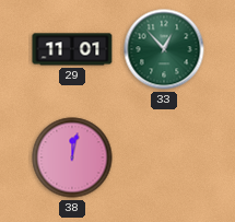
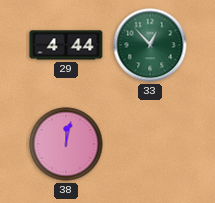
29: 11:01 -> 4:44
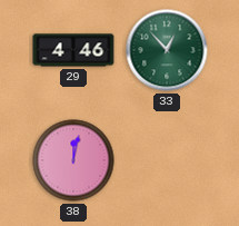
29: 4:44 -> 4:46
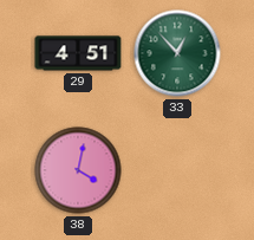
29: 4:46 -> 4:51
38: 12:02 -> 4:02
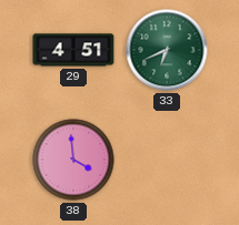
33: 12:53 -> 6:41
38: 4:02 -> 3:59
